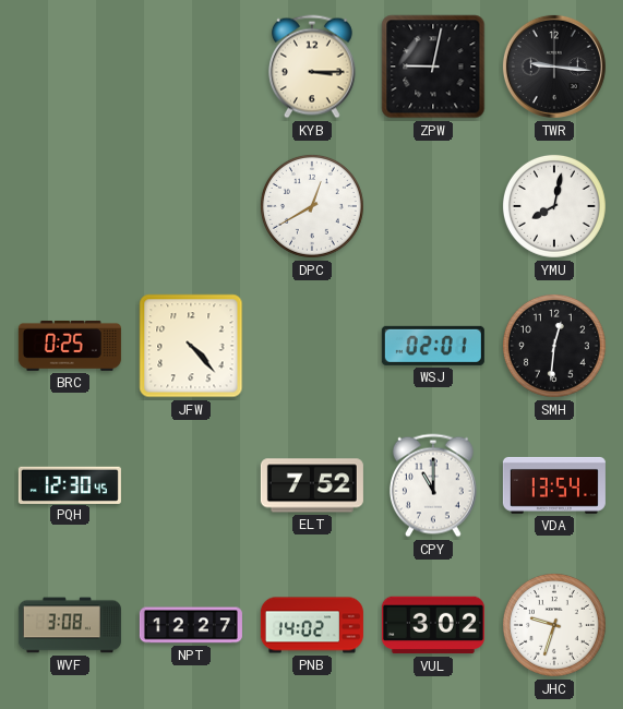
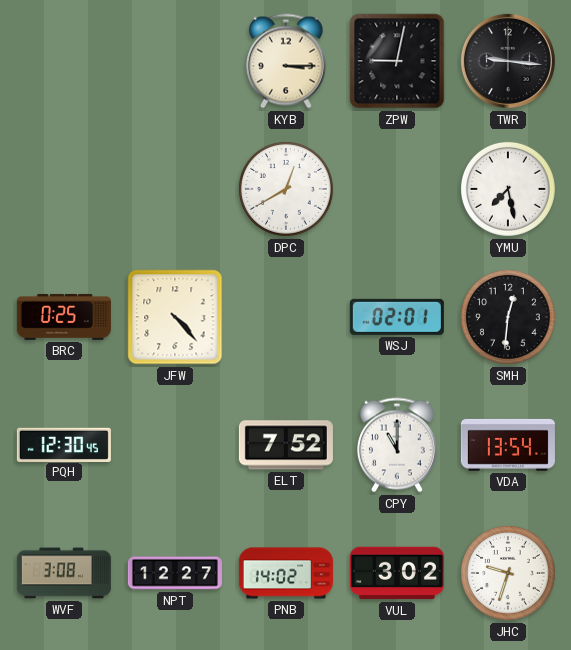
YMU: 8:02 -> 7:28
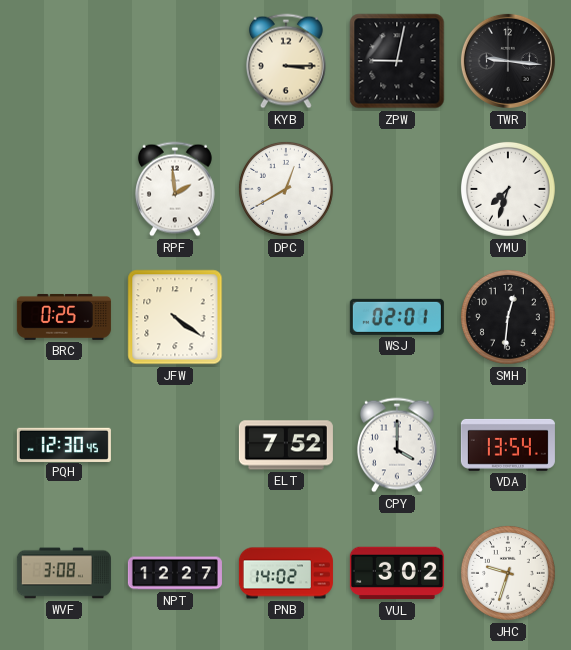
RPF: none -> 1:59
YMU: 7:28 -> 7:33
JFW: 4:23 -> 4:21
CPY: 11:00 -> 4:00
